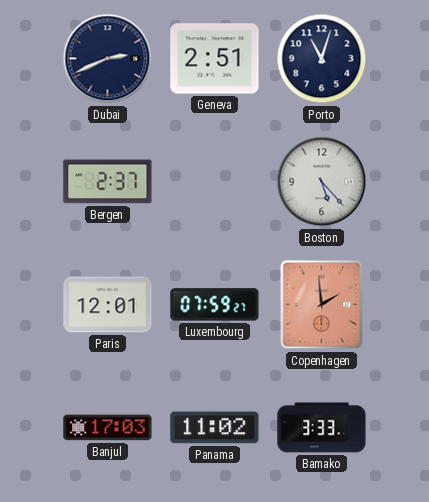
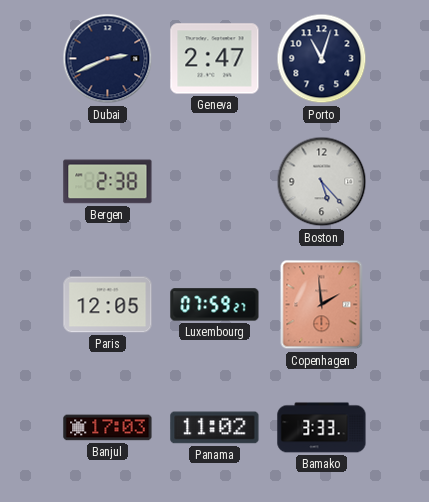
Geneva: 2:51 -> 2:47
Bergen: 2:37 -> 2:38
Paris: 12:01 -> 12:05
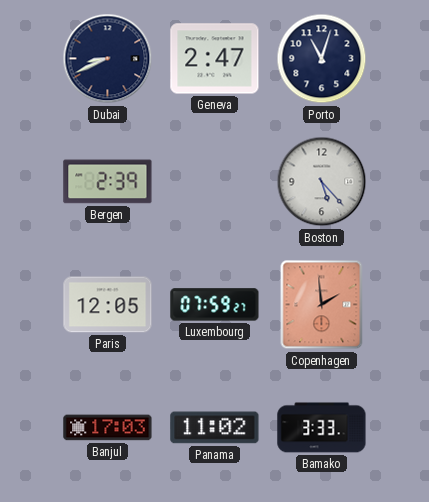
Dubai: 2:41 -> 8:41
Bergen: 2:38 -> 2:39
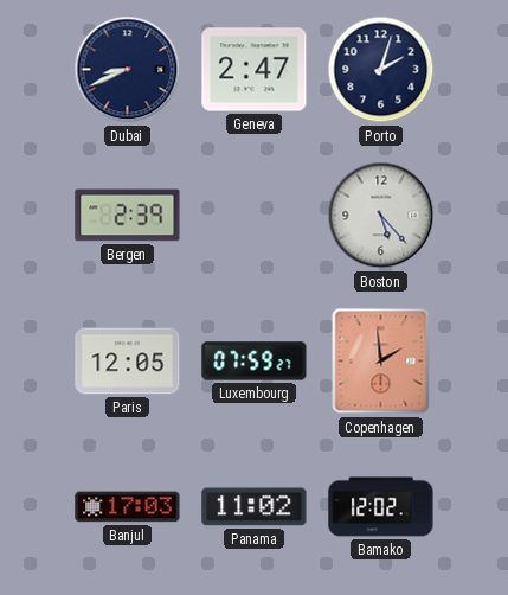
Porto: 11:03 -> 2:03
Bamako: 3:33 -> 12:02
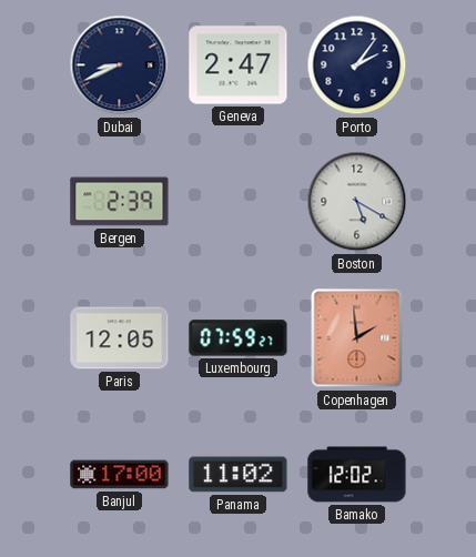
Porto: 2:03 -> 2:06
Boston: 5:23 -> 5:20
Banjul: 17:03 -> 17:00
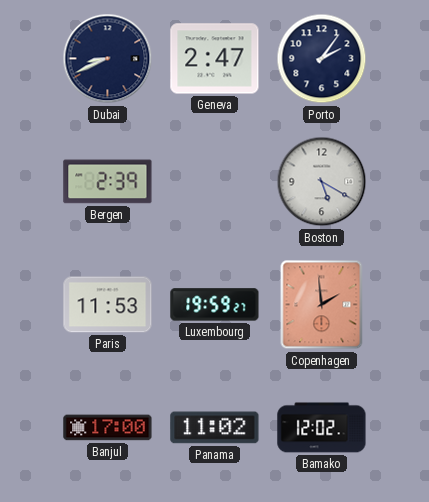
Paris: 12:05 -> 11:53
Luxembourg: 07:59 -> 19:59
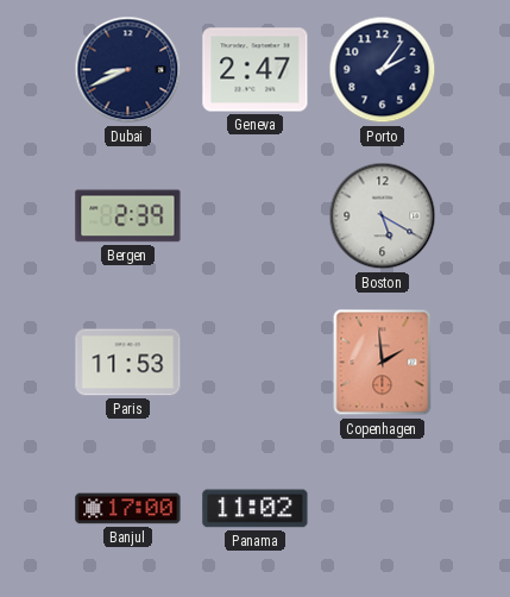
Luxembourg: 19:59 -> none
Bamako: 12:02 -> none
